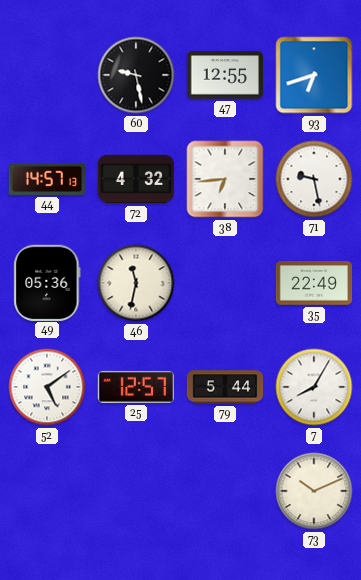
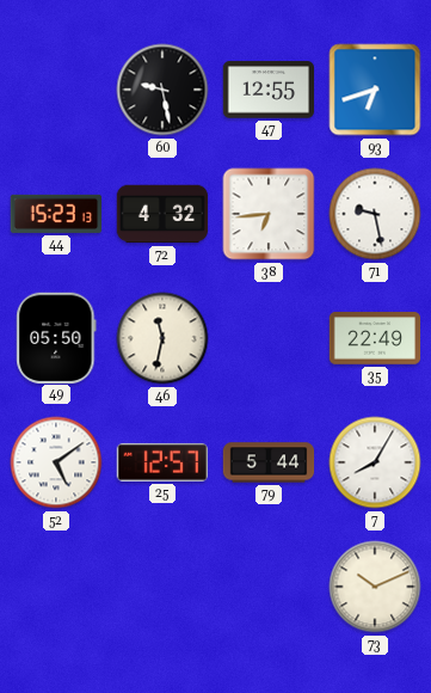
44: 14:57 -> 15:23
49: 05:36 -> 05:50
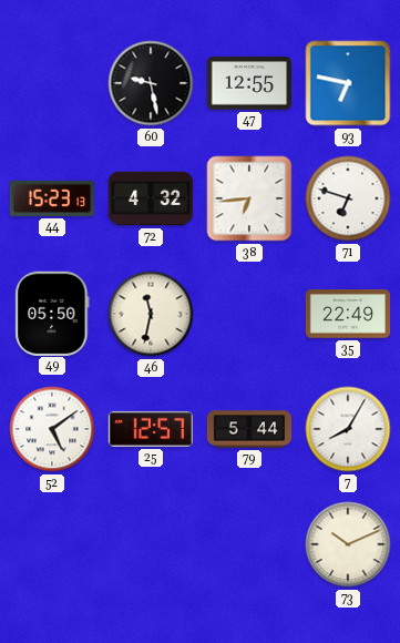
93: 6:42 -> 6:47
71: 9:28 -> 6:48
